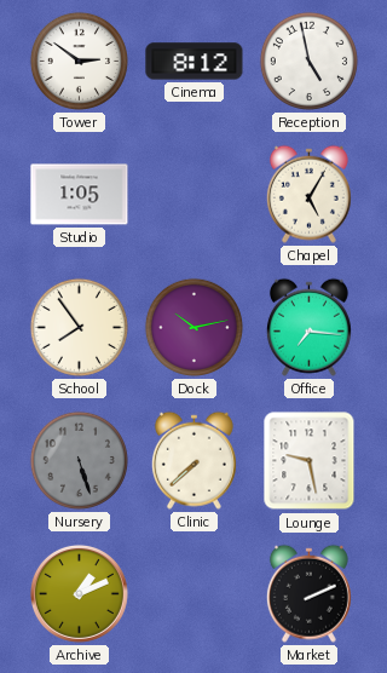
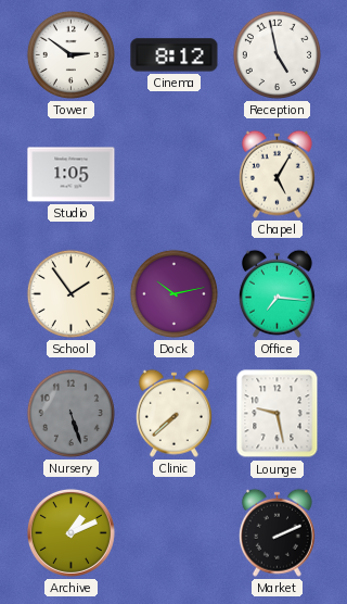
School: 7:54 -> 1:54
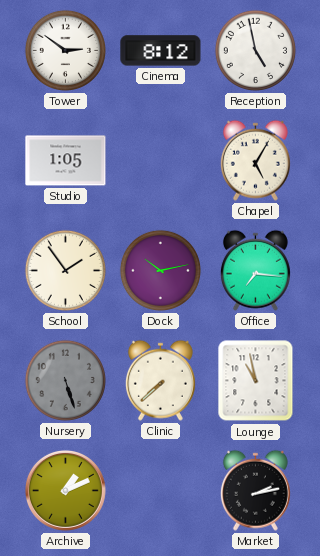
Lounge: 9:28 -> 10:58
Market: 2:11 -> 2:13
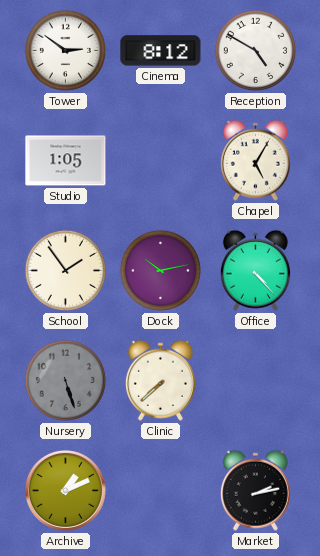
Reception: 4:58 -> 4:50
Office: 7:16 -> 4:23
Lounge: 10:58 -> none
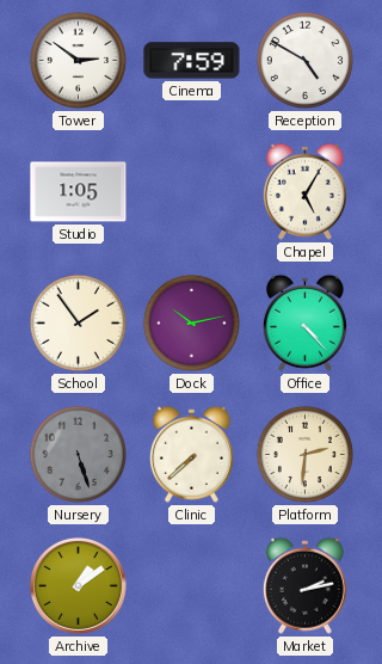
Cinema: 8:12 -> 7:59
Platform: none -> 2:31
Archive: 1:11 -> 1:09
